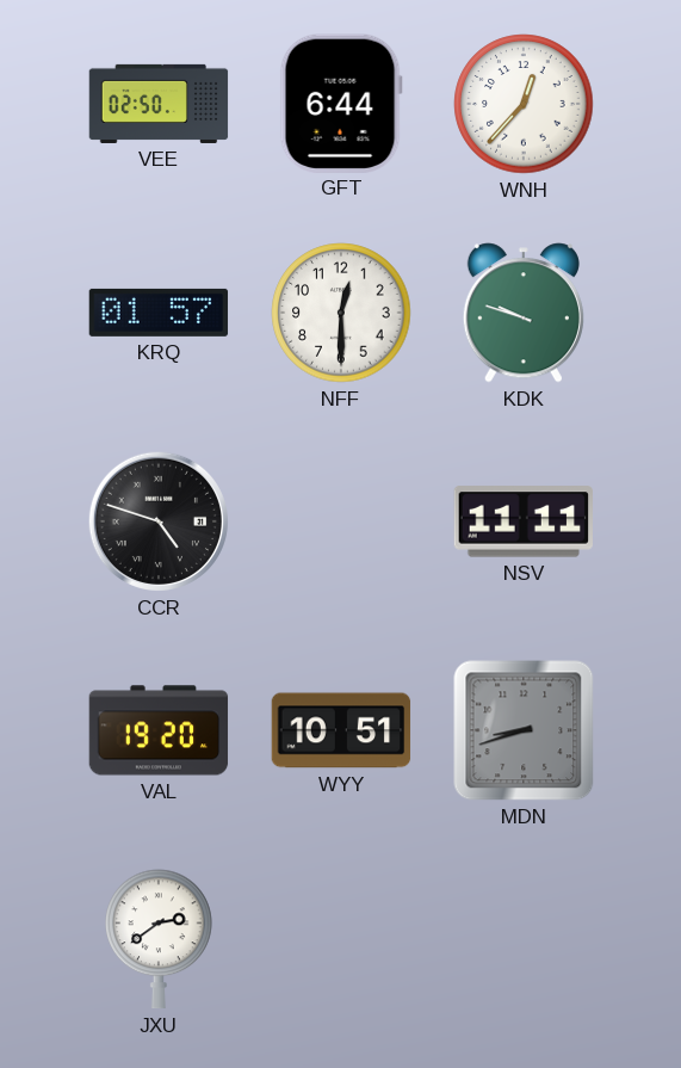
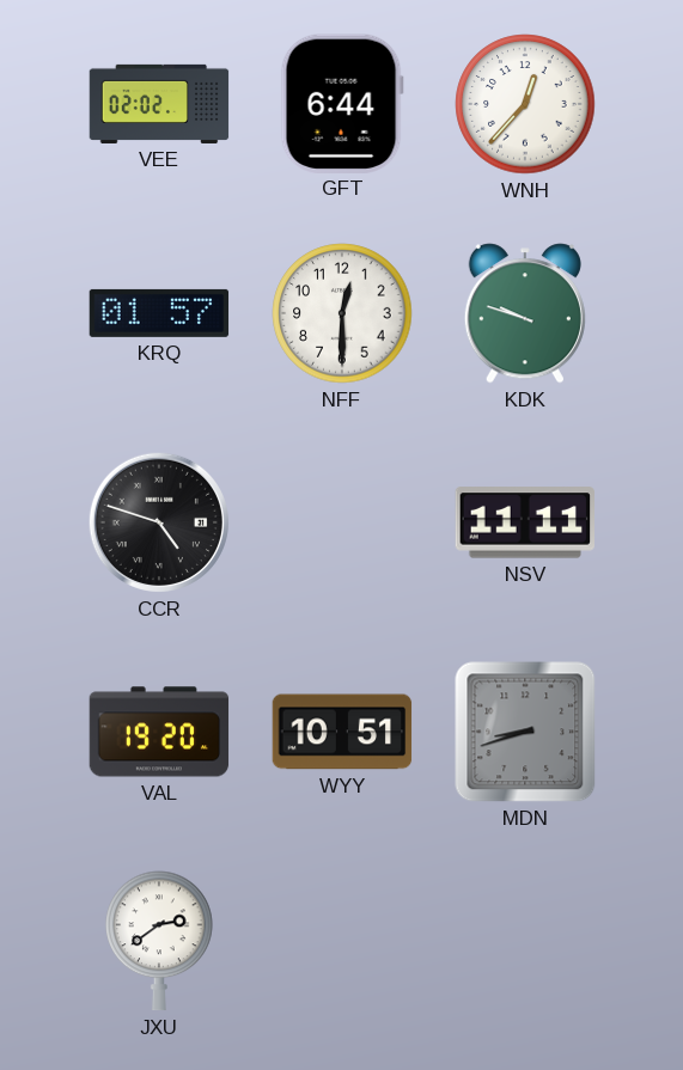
VEE: 02:50 -> 02:02
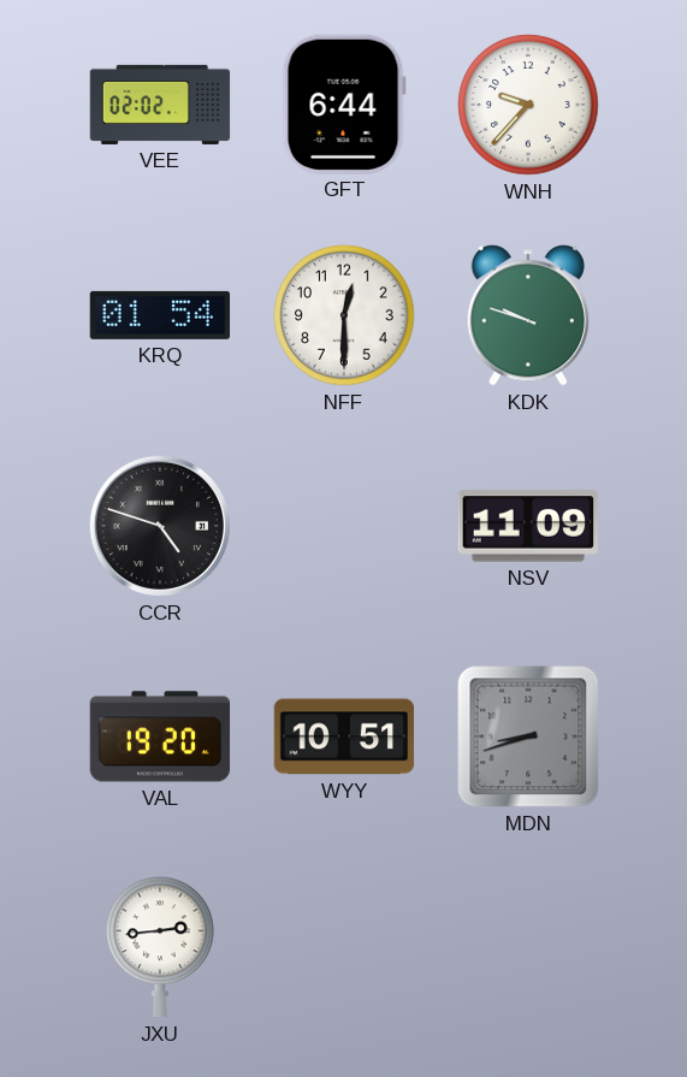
WNH: 12:37 -> 9:37
KRQ: 01:57 -> 01:54
NSV: 11:11 -> 11:09
JXU: 2:39 -> 2:44
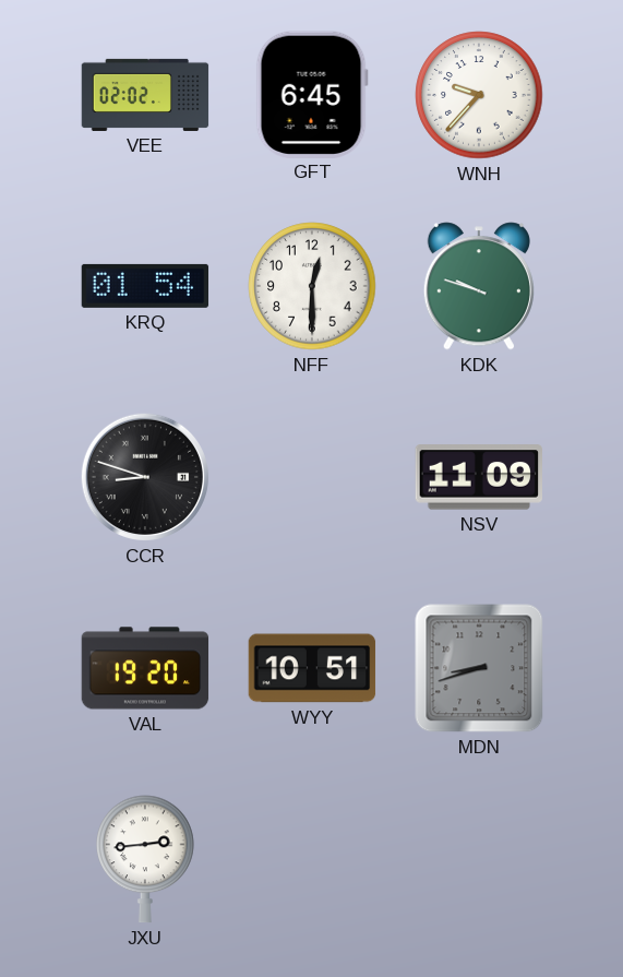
GFT: 6:44 -> 6:45
CCR: 4:48 -> 8:48
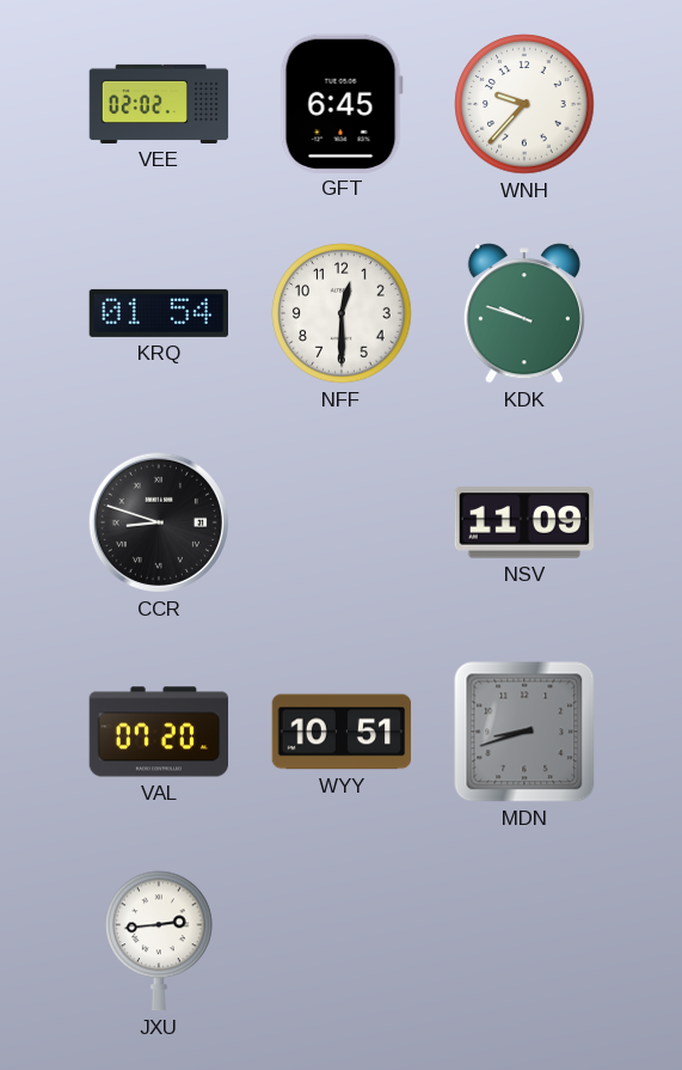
VAL: 19:20 -> 07:20
